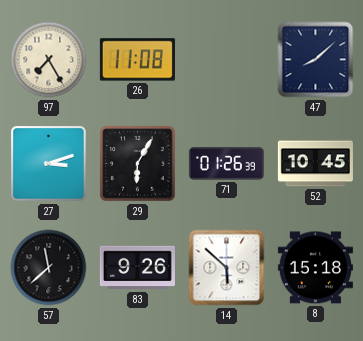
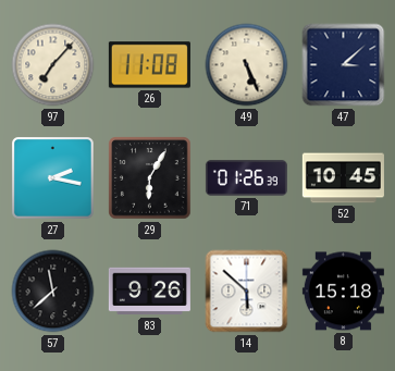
97: 7:25 -> 7:07
49: none -> 5:26
47: 8:08 -> 3:08
27: 3:12 -> 2:17
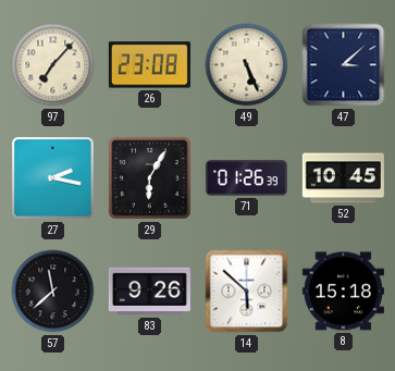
26: 11:08 -> 23:08
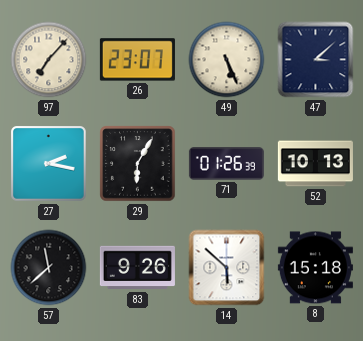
26: 23:08 -> 23:07
52: 10:45 -> 10:13
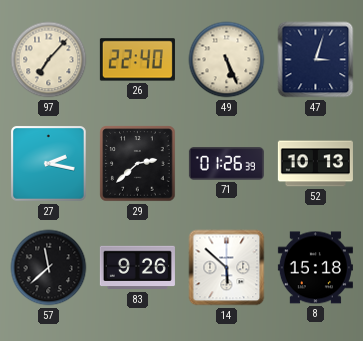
26: 23:07 -> 22:40
47: 3:08 -> 3:03
29: 6:05 -> 2:38
